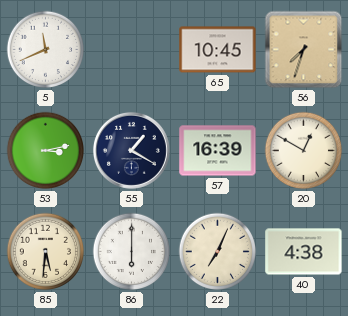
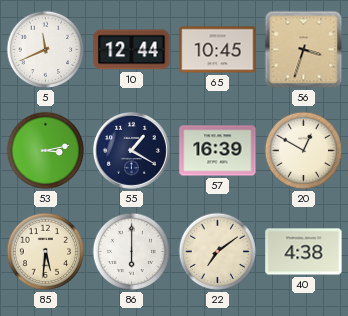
10: none -> 12:44
56: 7:33 -> 3:33
22: 7:04 -> 7:09
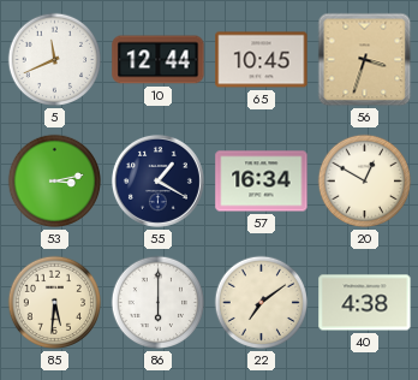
57: 16:39 -> 16:34
